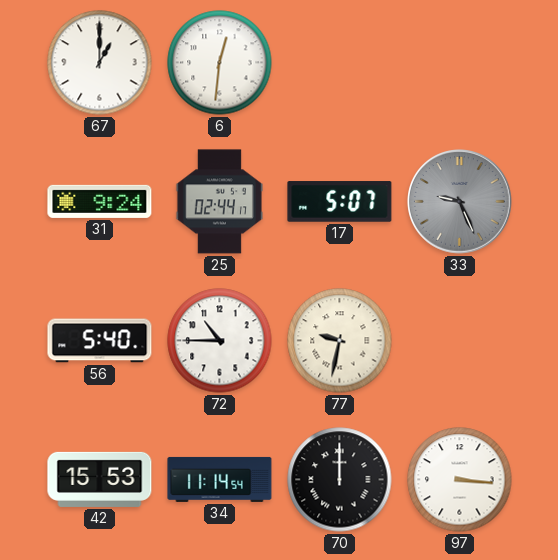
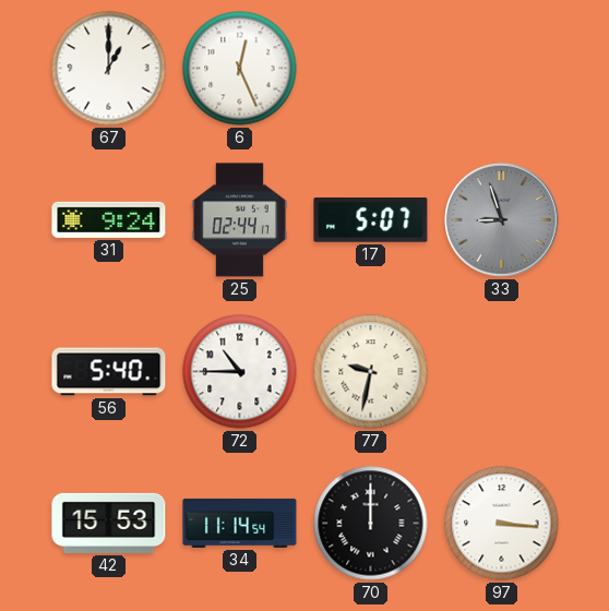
6: 12:31 -> 12:26
33: 9:26 -> 8:57
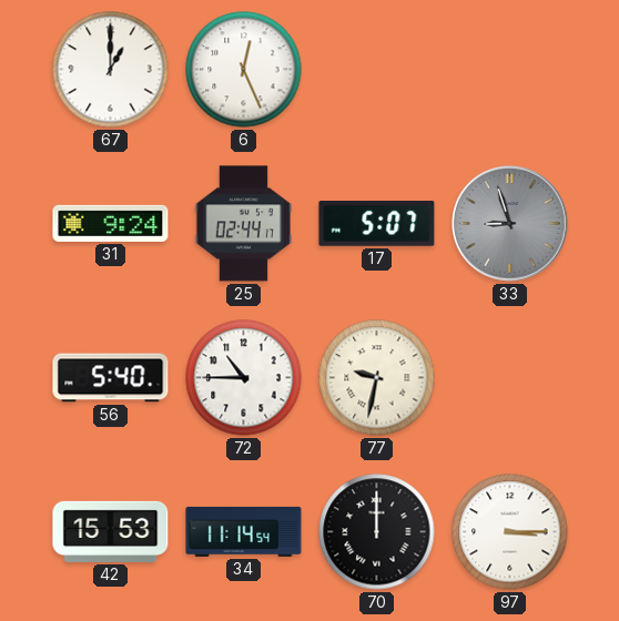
97: 3:16 -> 3:15
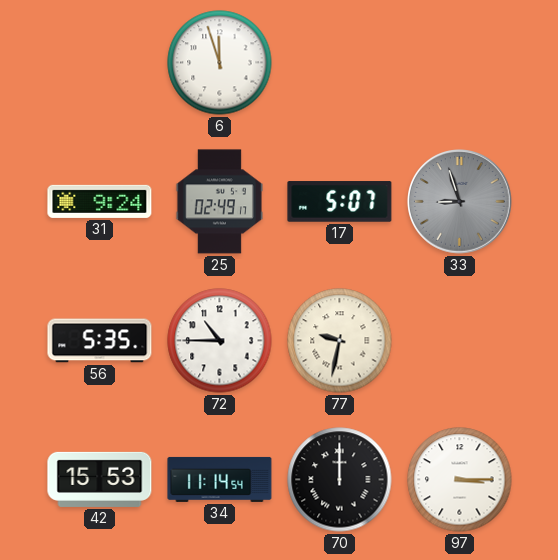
67: 1:00 -> none
6: 12:26 -> 11:57
25: 02:44 -> 02:49
56: 5:40 -> 5:35
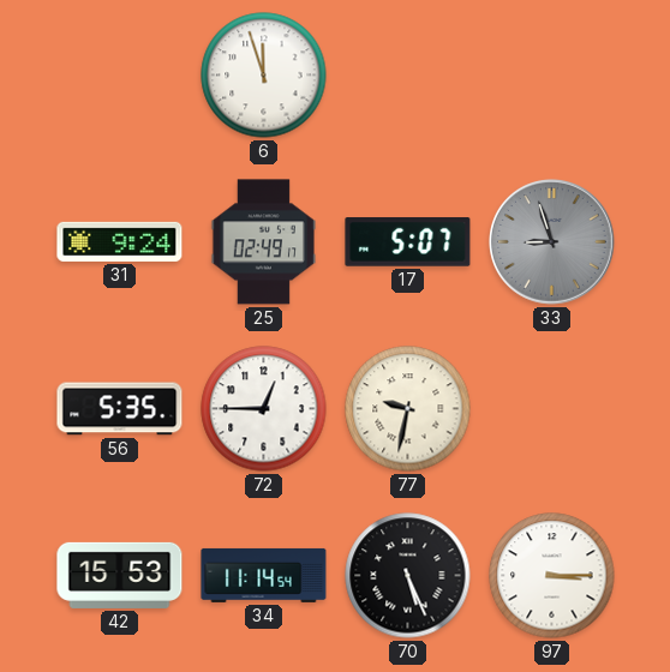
72: 10:45 -> 12:45
70: 12:00 -> 5:26
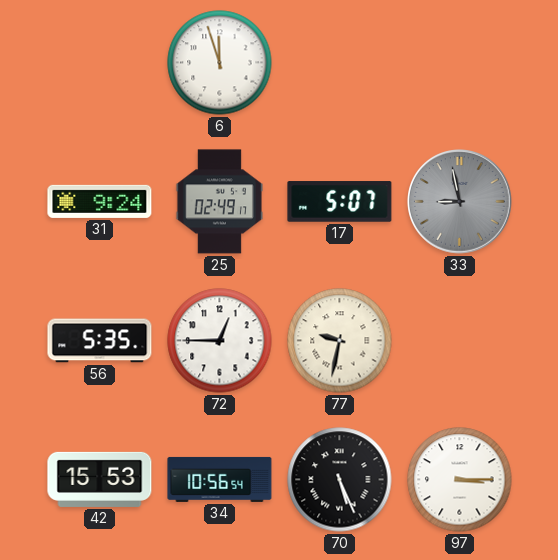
33: 8:57 -> 8:58
34: 11:14 -> 10:56
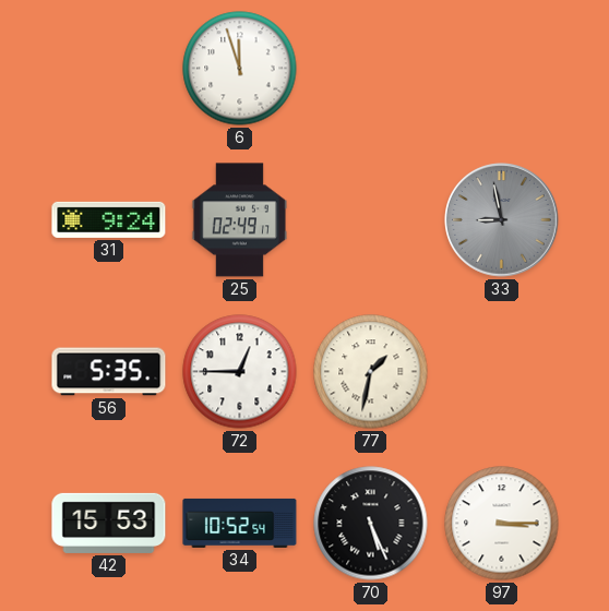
17: 5:07 -> none
77: 9:32 -> 1:32
34: 10:56 -> 10:52
